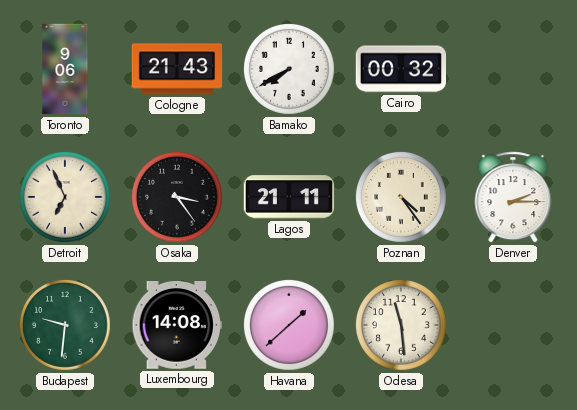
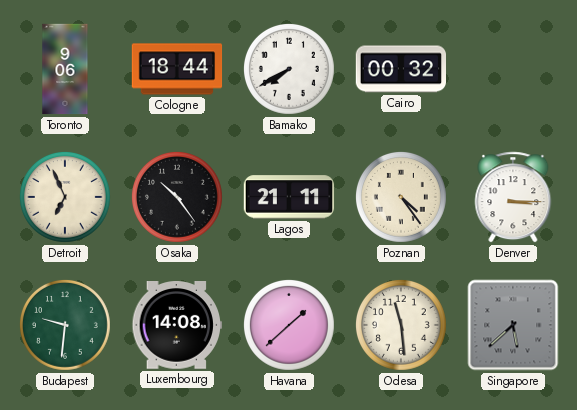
Cologne: 21:43 -> 18:44
Osaka: 3:24 -> 10:24
Denver: 2:15 -> 3:15
Singapore: none -> 5:38
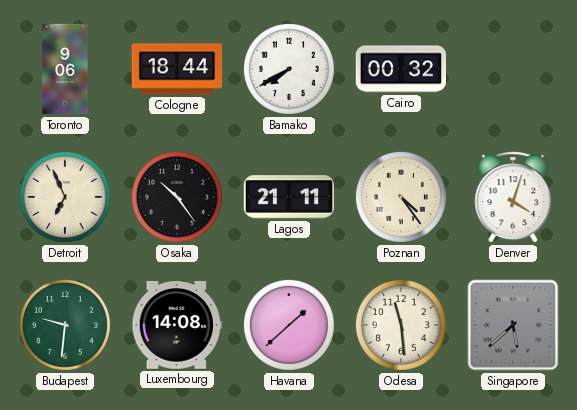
Denver: 3:15 -> 4:03
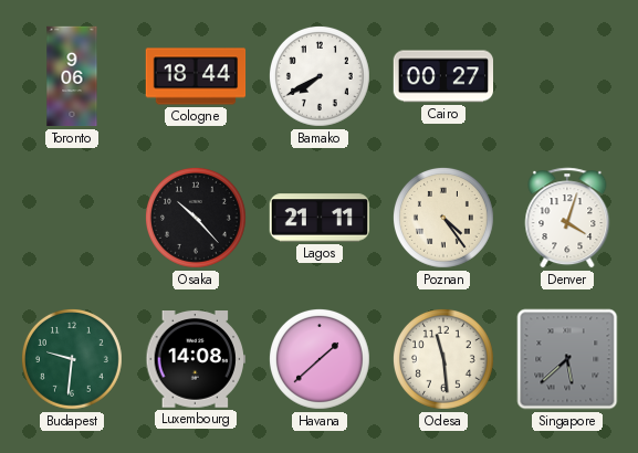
Cairo: 00:32 -> 00:27
Detroit: 6:56 -> none
Osaka: 10:24 -> 10:23
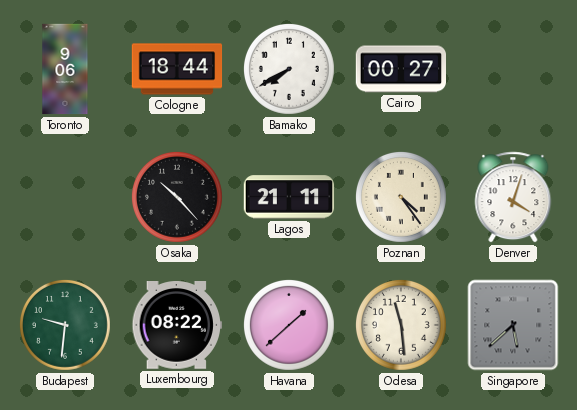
Luxembourg: 14:08 -> 08:22
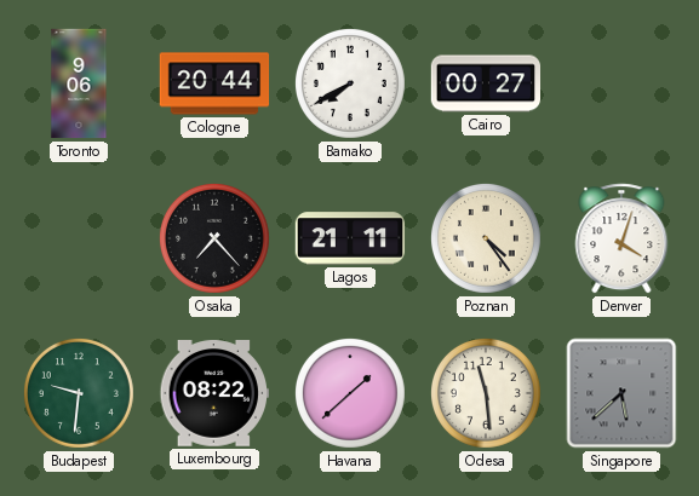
Cologne: 18:44 -> 20:44
Osaka: 10:23 -> 7:23
